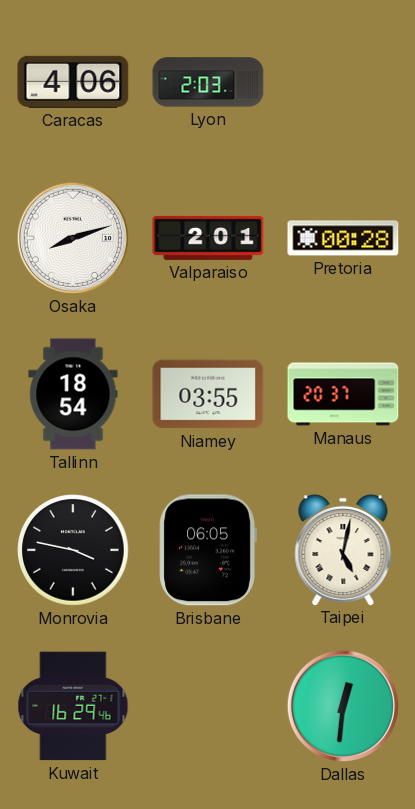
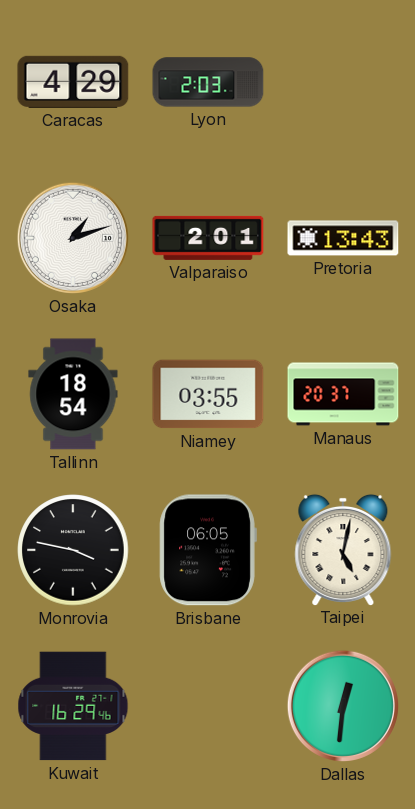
Caracas: 4:06 -> 4:29
Osaka: 8:12 -> 1:12
Pretoria: 00:28 -> 13:43
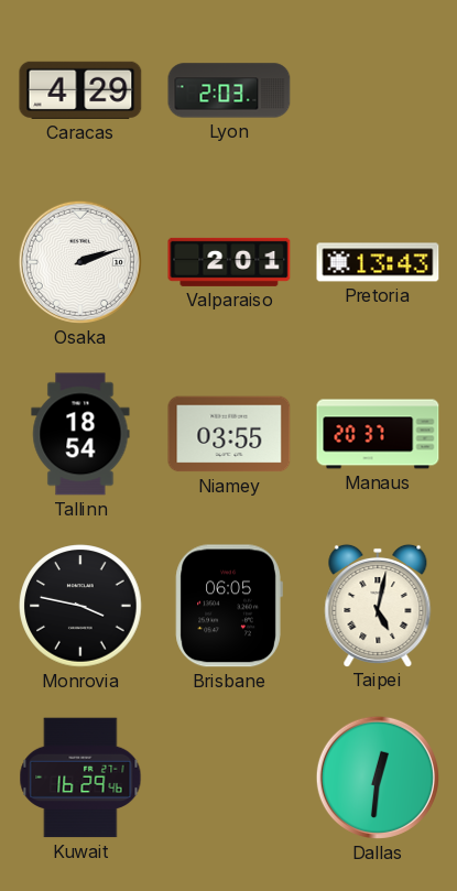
Osaka: 1:12 -> 2:12
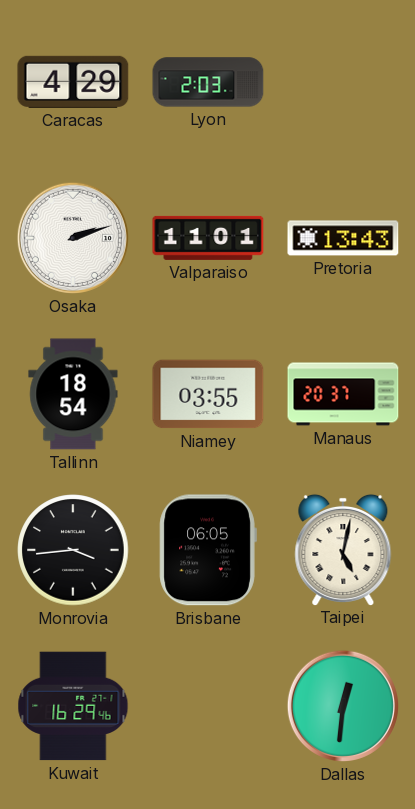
Valparaiso: 2:01 -> 11:01
Monrovia: 3:47 -> 3:44
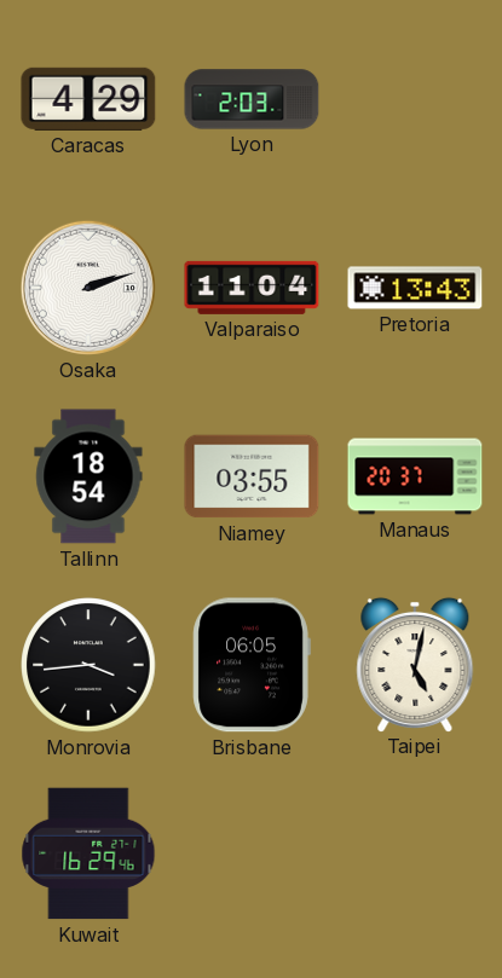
Valparaiso: 11:01 -> 11:04
Dallas: 12:31 -> none
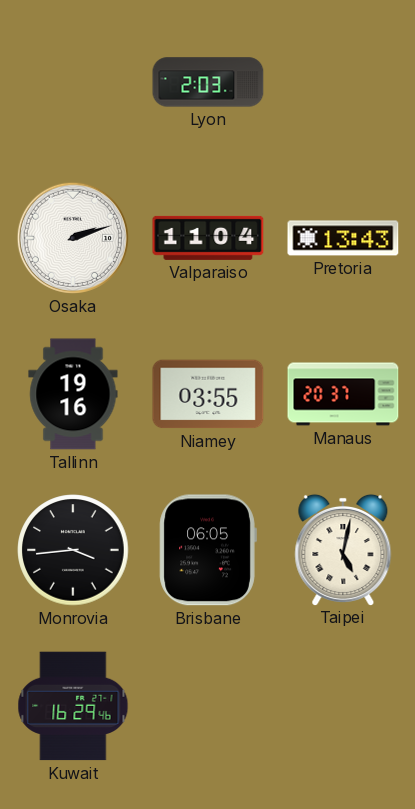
Caracas: 4:29 -> none
Tallinn: 18:54 -> 19:16
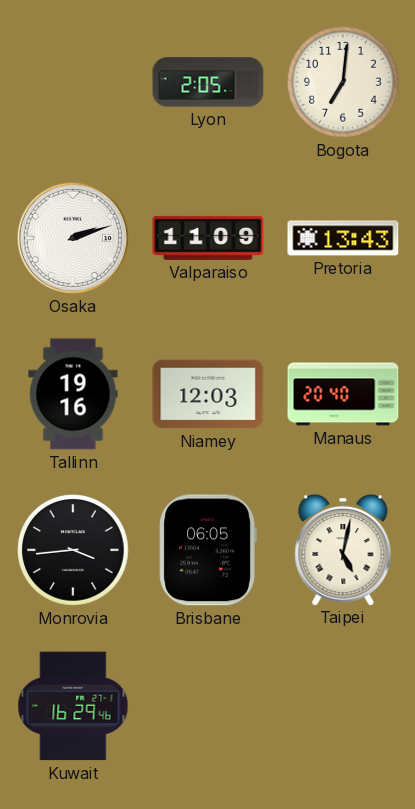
Lyon: 2:03 -> 2:05
Bogota: none -> 7:01
Valparaiso: 11:04 -> 11:09
Niamey: 03:55 -> 12:03
Manaus: 20:37 -> 20:40
